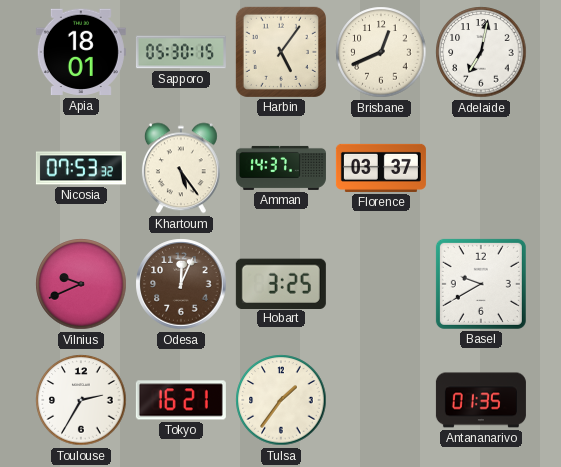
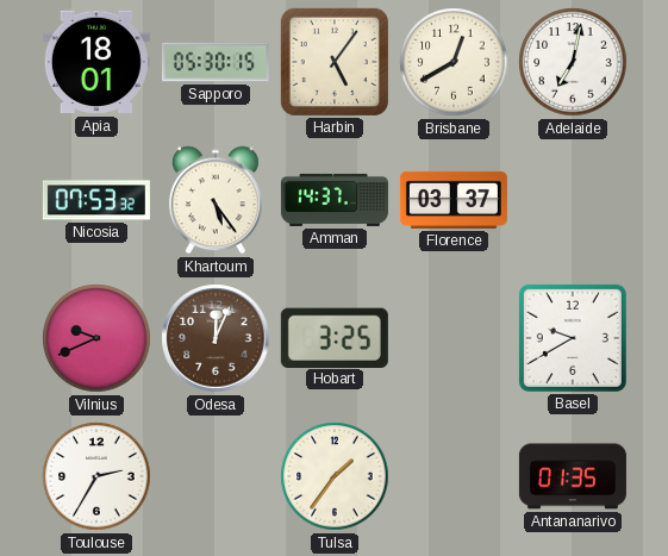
Brisbane: 12:41 -> 12:40
Tokyo: 16:21 -> none
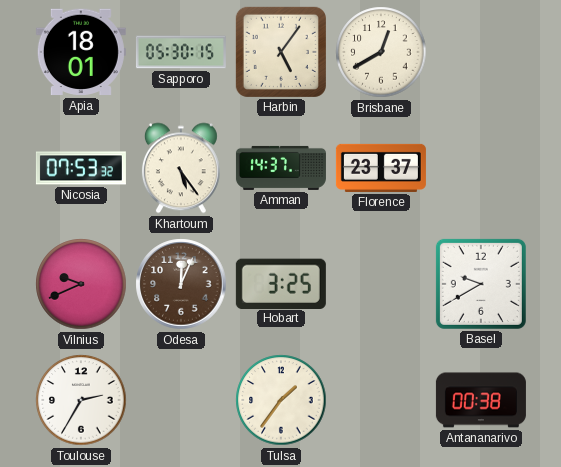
Adelaide: 7:02 -> none
Florence: 03:37 -> 23:37
Antananarivo: 01:35 -> 00:38
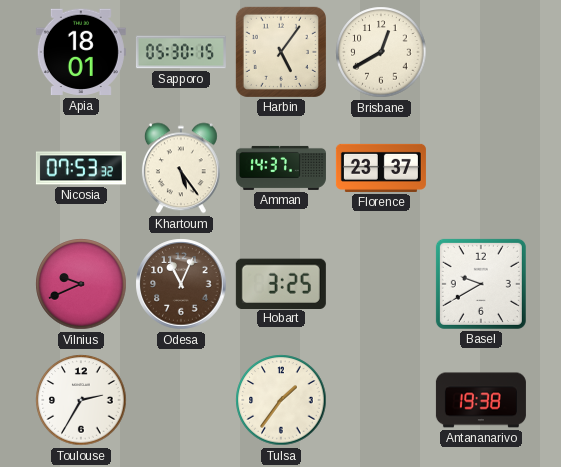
Odesa: 12:04 -> 11:04
Antananarivo: 00:38 -> 19:38
